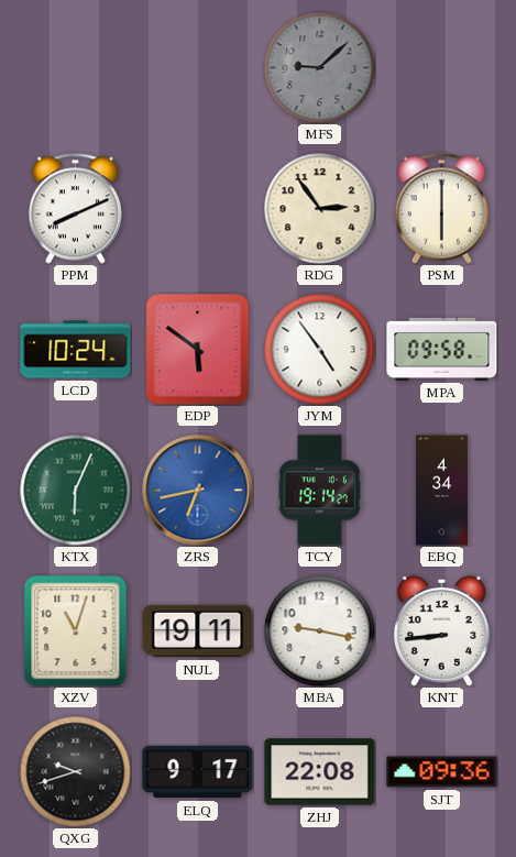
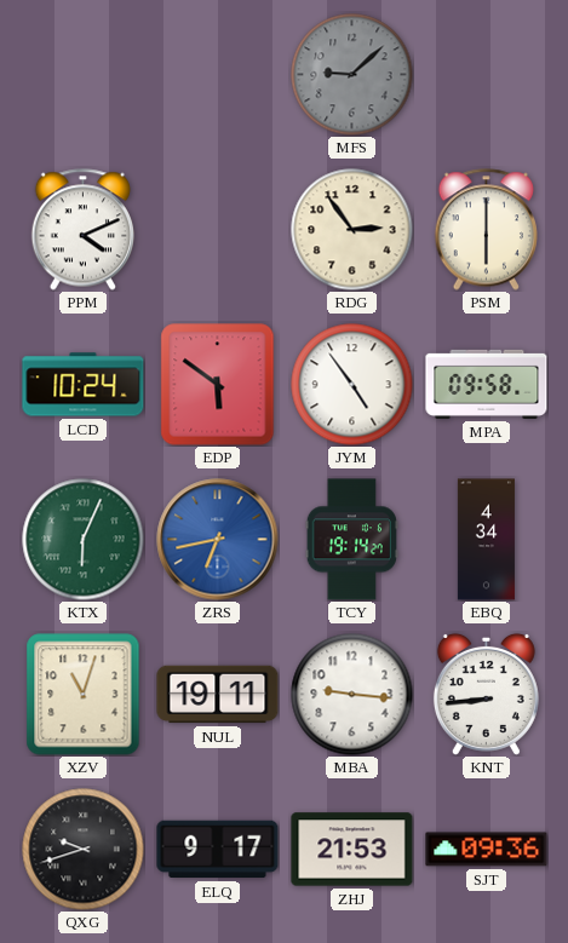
PPM: 8:11 -> 4:11
MBA: 9:17 -> 9:16
ZHJ: 22:08 -> 21:53
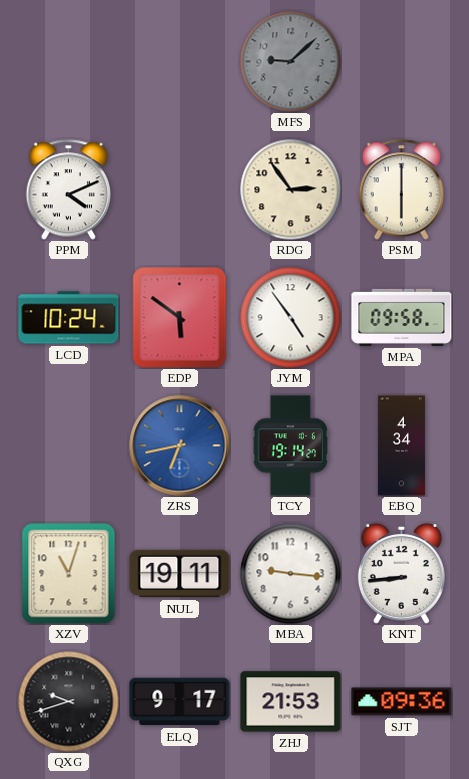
KTX: 6:04 -> none
